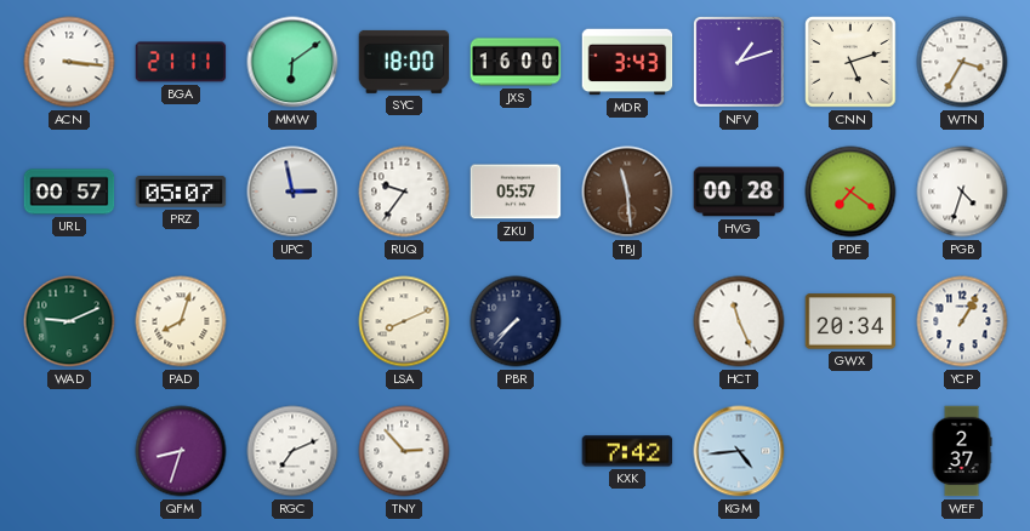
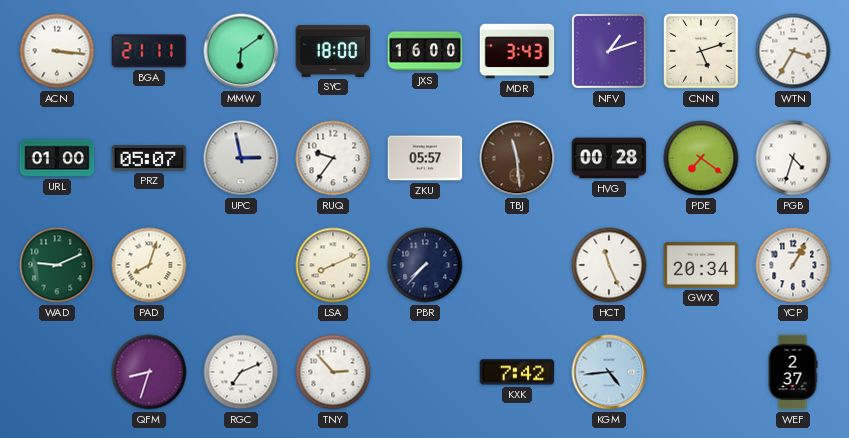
URL: 00:57 -> 01:00
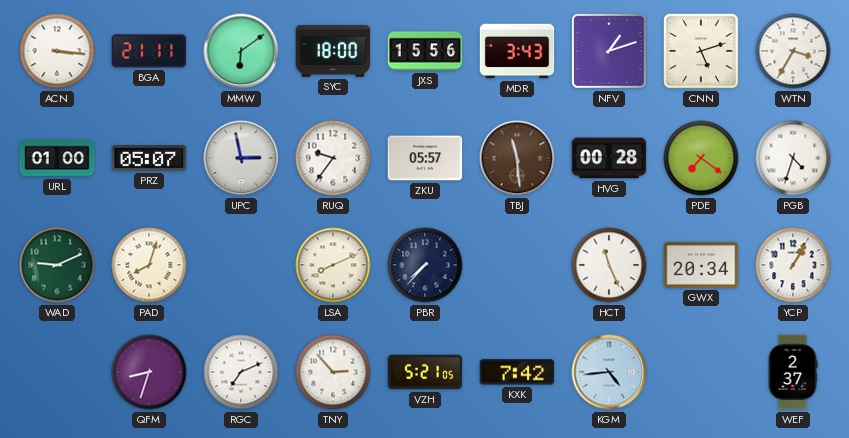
JXS: 16:00 -> 15:56
VZH: none -> 5:21
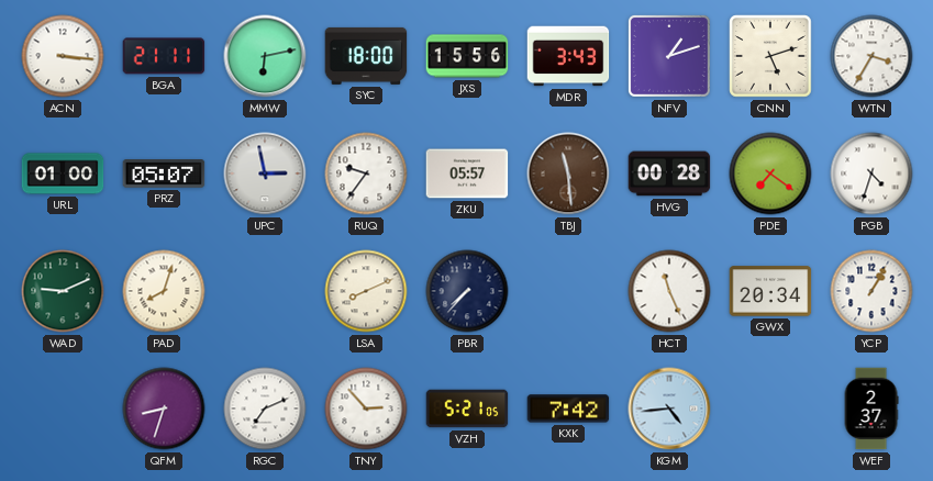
MMW: 6:09 -> 6:13
